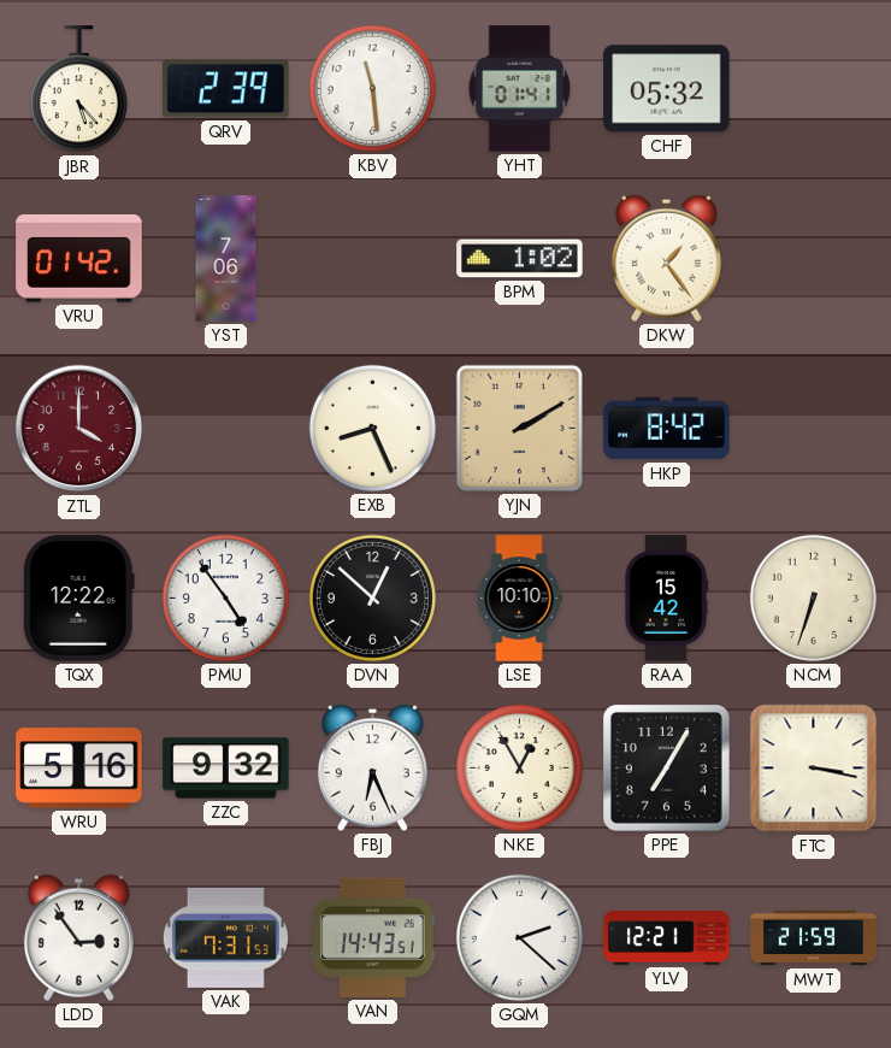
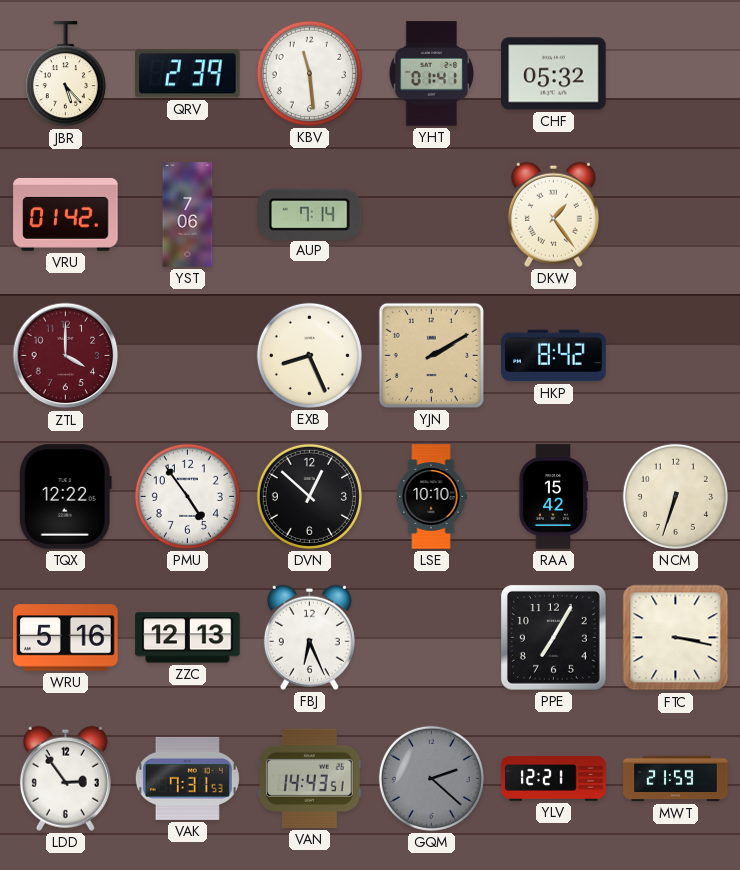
AUP: none -> 7:14
BPM: 1:02 -> none
ZZC: 9:32 -> 12:13
NKE: 12:55 -> none
GQM dial: white -> grey
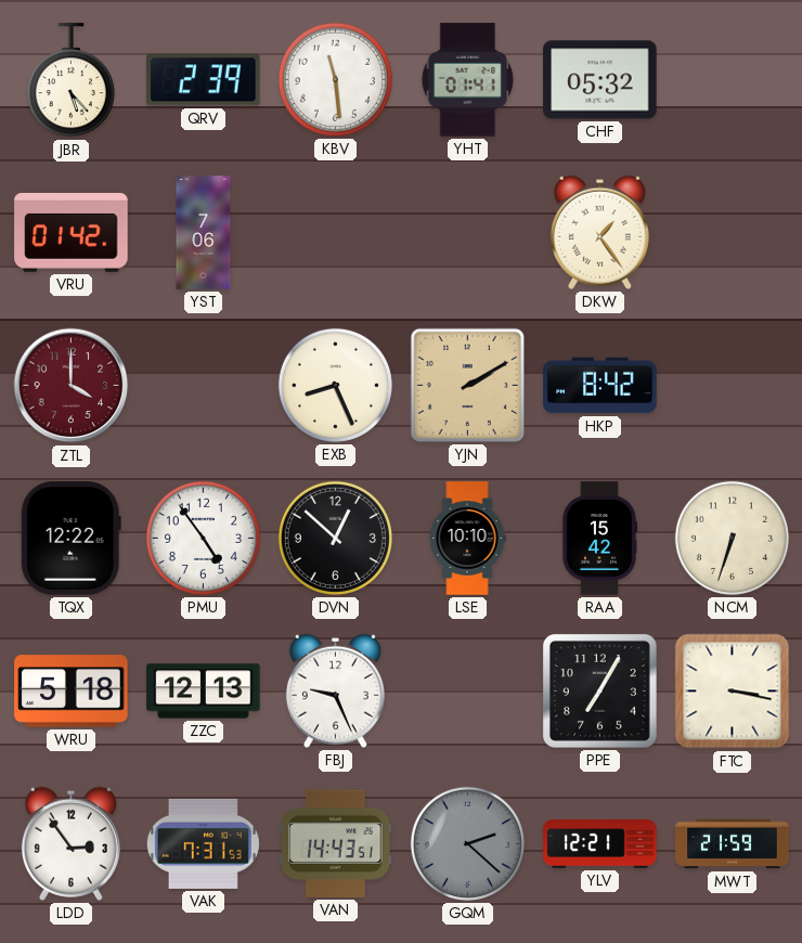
AUP: 7:14 -> none
WRU: 5:16 -> 5:18
FBJ: 6:26 -> 9:26
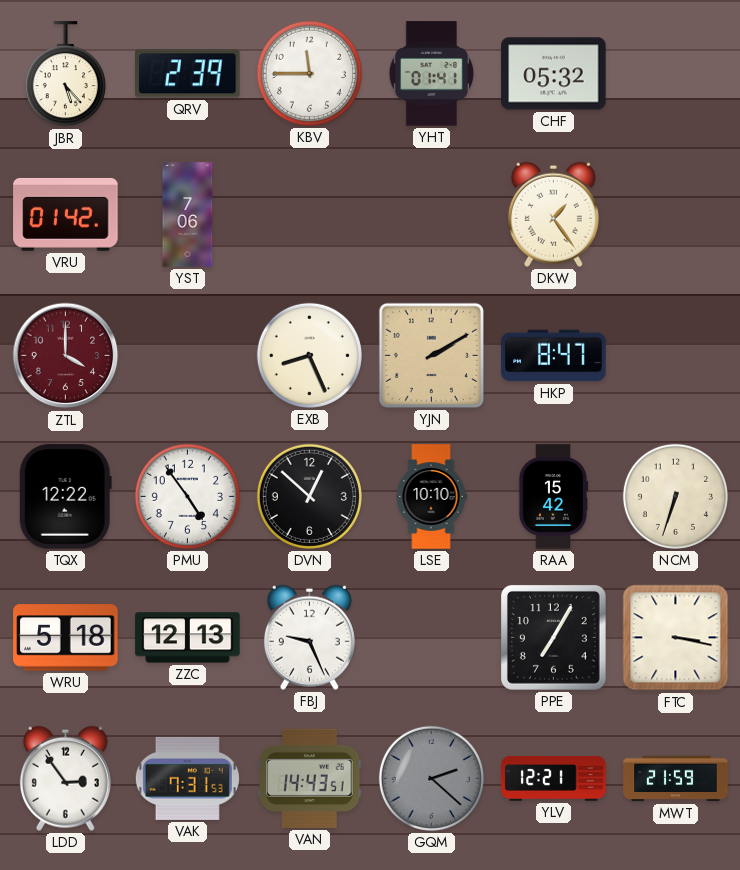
KBV: 11:29 -> 11:45
HKP: 8:42 -> 8:47
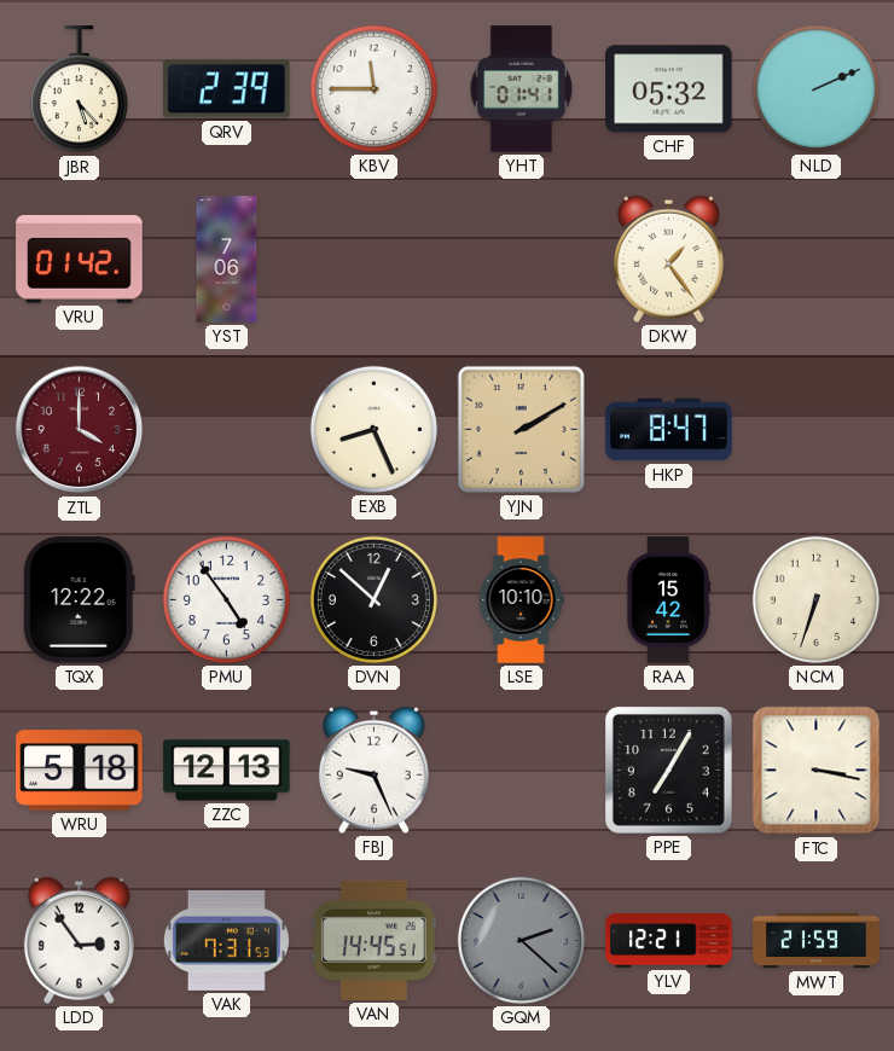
NLD: none -> 2:11
VAN: 14:43 -> 14:45
